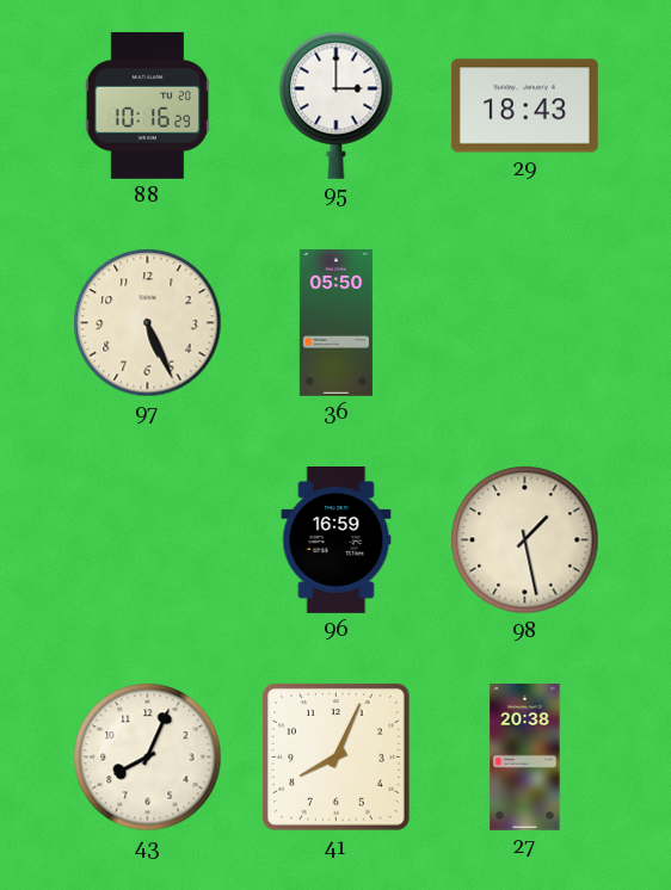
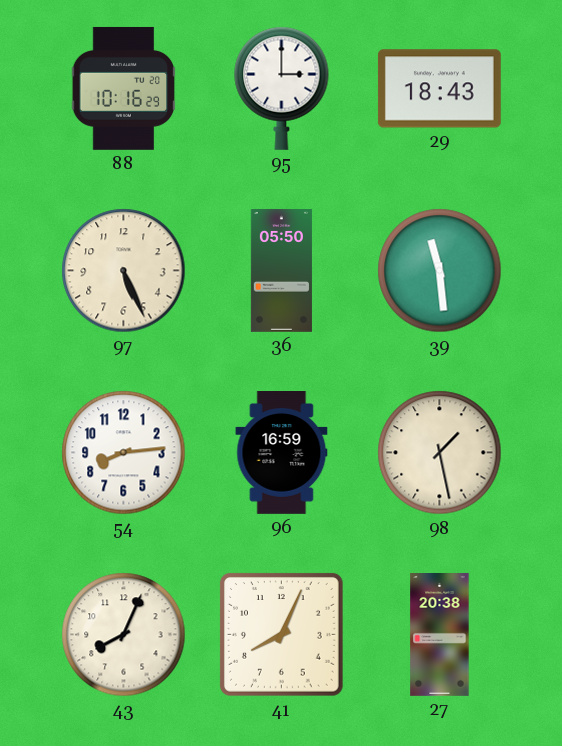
39: none -> 11:29
54: none -> 8:14
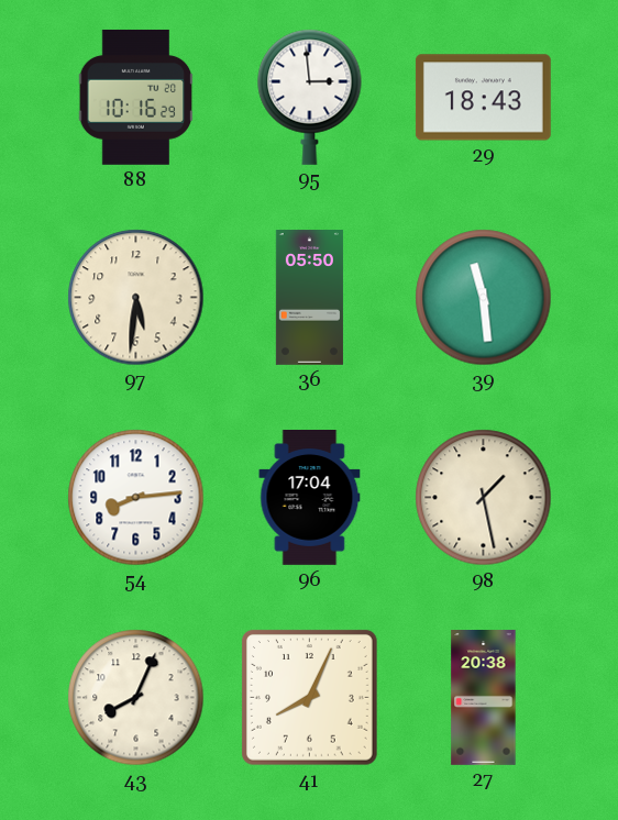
95: 3:00 -> 2:59
97: 5:26 -> 5:31
96: 16:59 -> 17:04
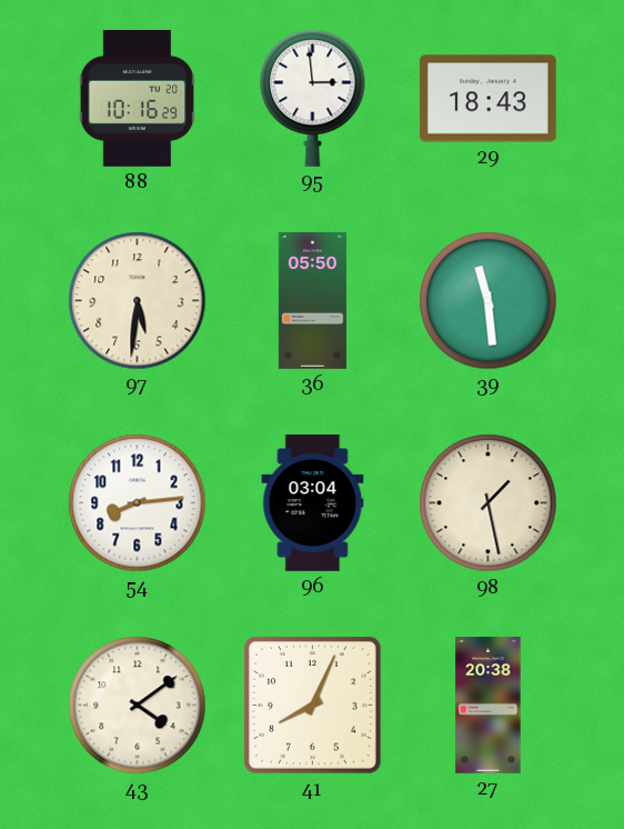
96: 17:04 -> 03:04
43: 8:04 -> 4:09
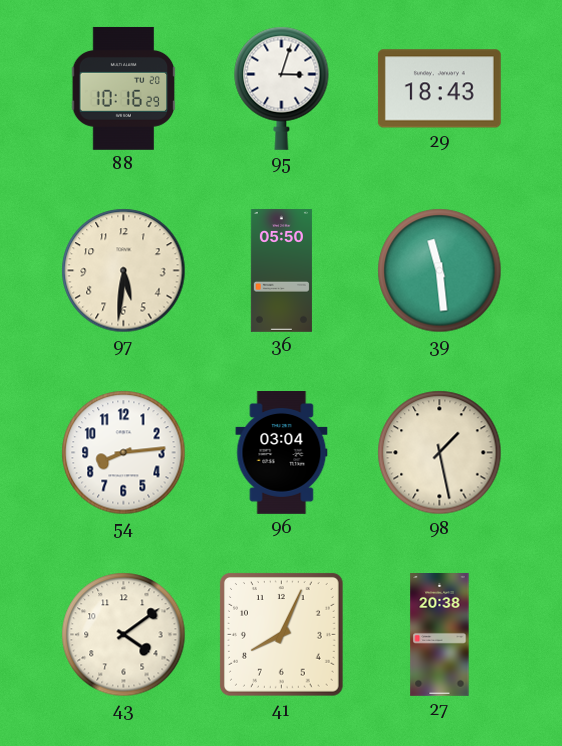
95: 2:59 -> 3:03
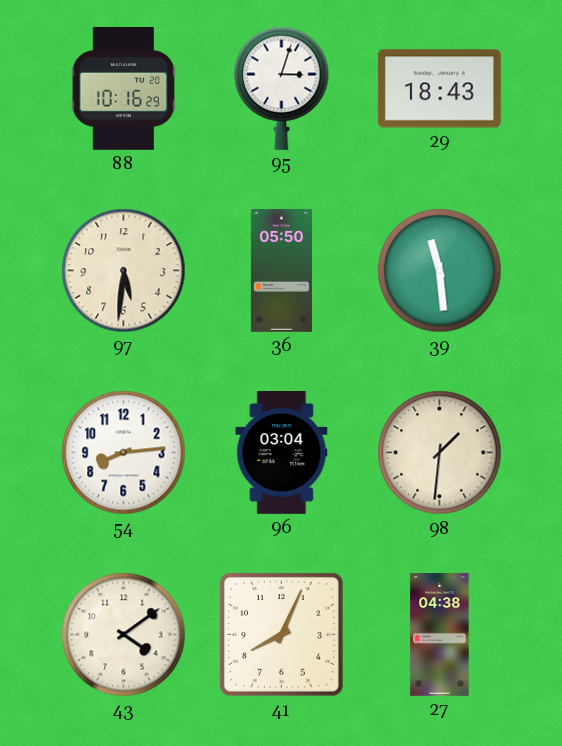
98: 1:28 -> 1:31
27: 20:38 -> 04:38
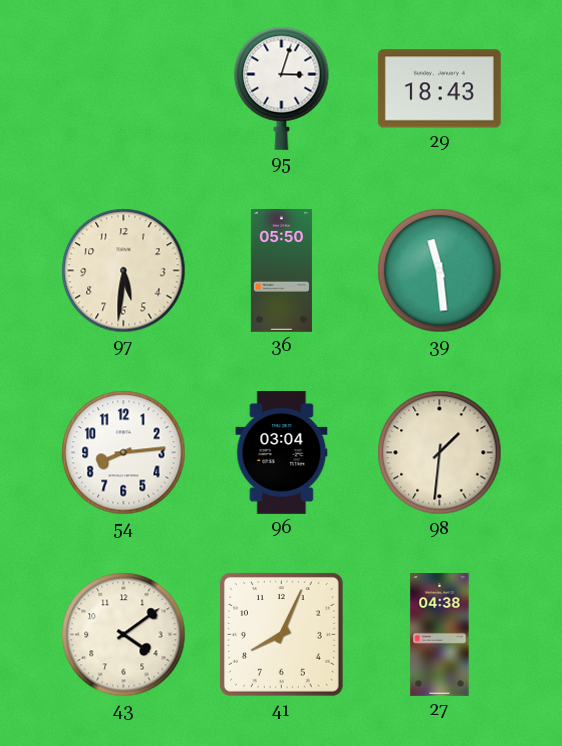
88: 10:16 -> none
